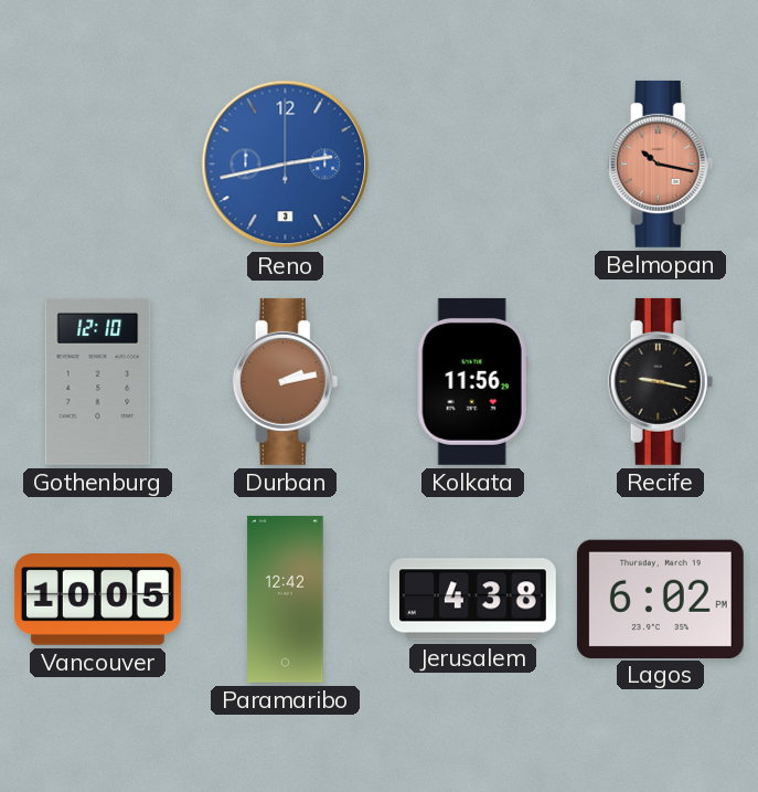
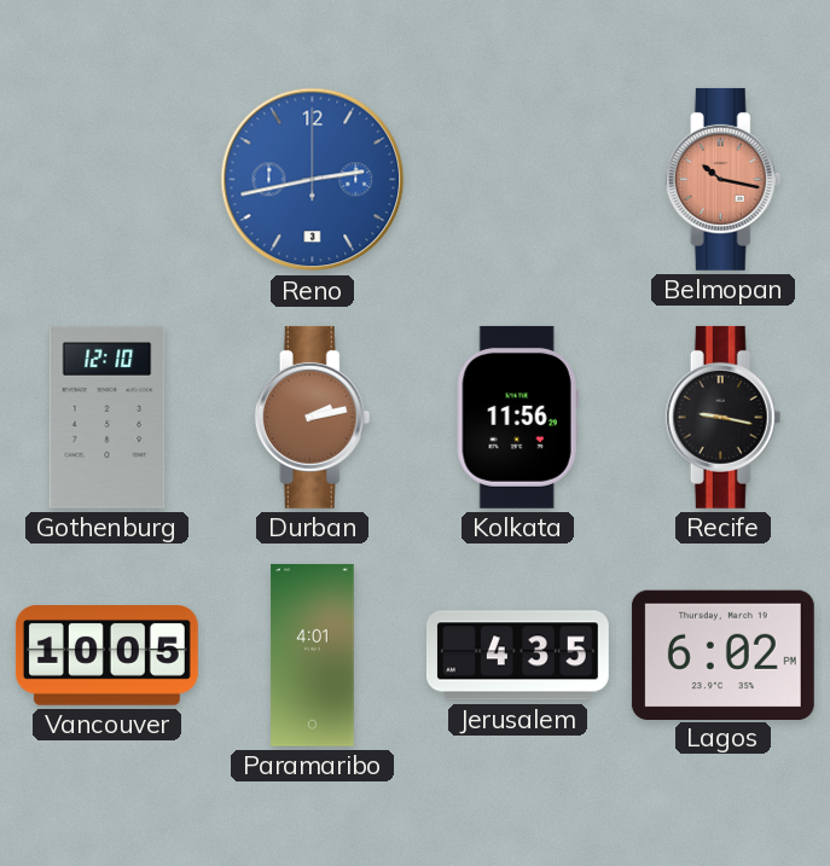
Paramaribo: 12:42 -> 4:01
Jerusalem: 4:38 -> 4:35
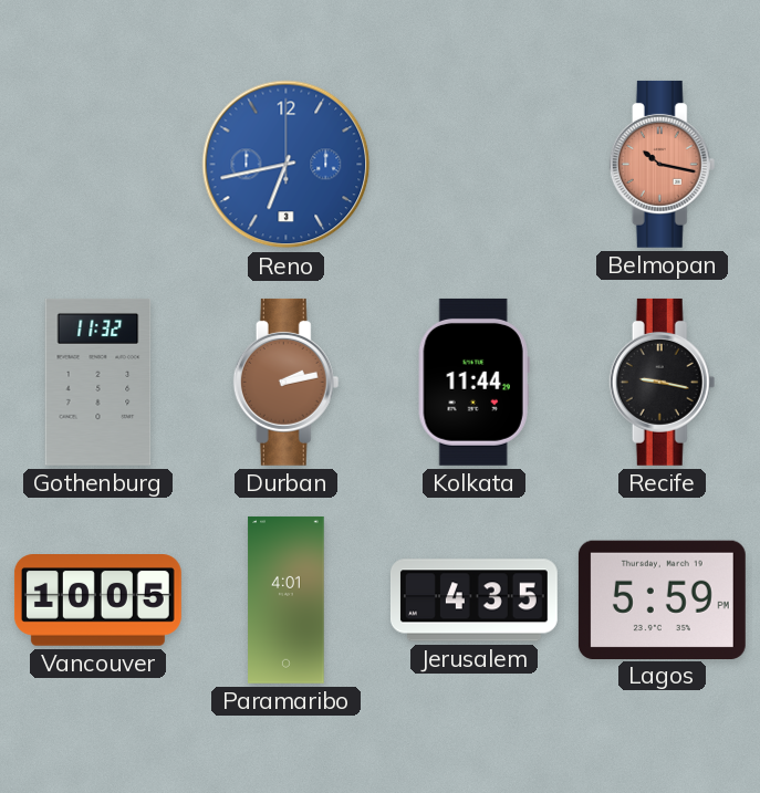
Reno: 2:43 -> 6:43
Gothenburg: 12:10 -> 11:32
Kolkata: 11:56 -> 11:44
Lagos: 6:02 -> 5:59
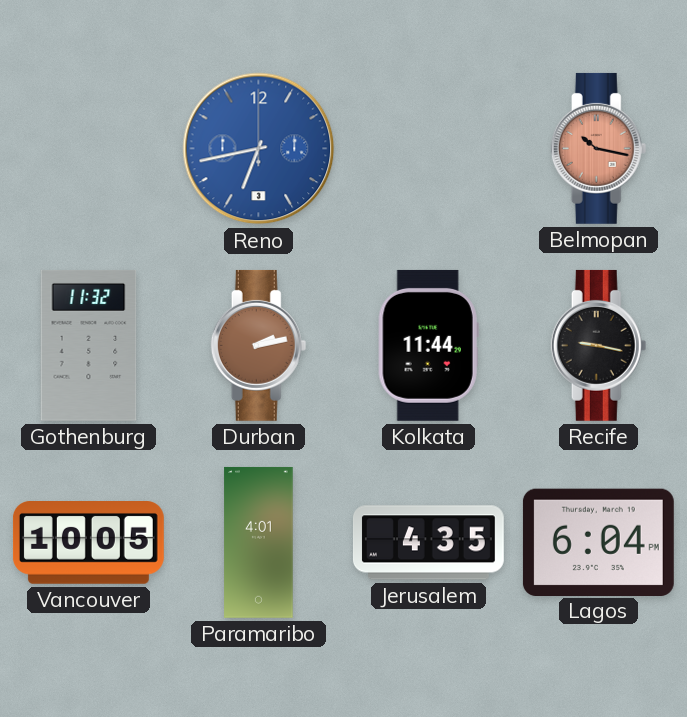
Lagos: 5:59 -> 6:04
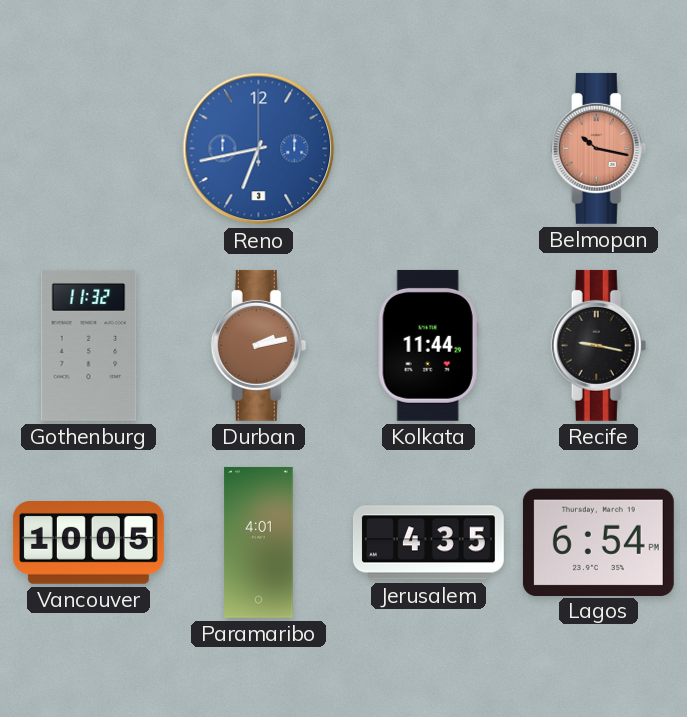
Lagos: 6:04 -> 6:54
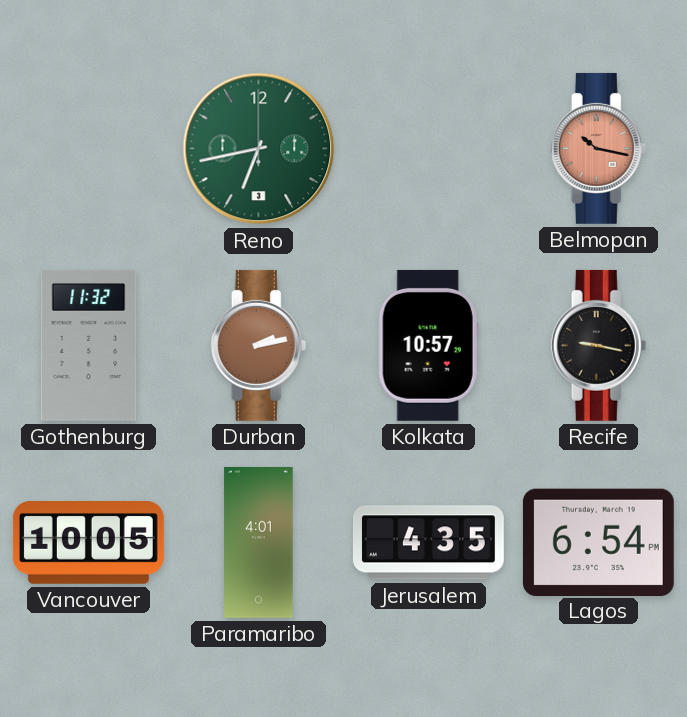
Reno dial: blue -> green
Kolkata: 11:44 -> 10:57
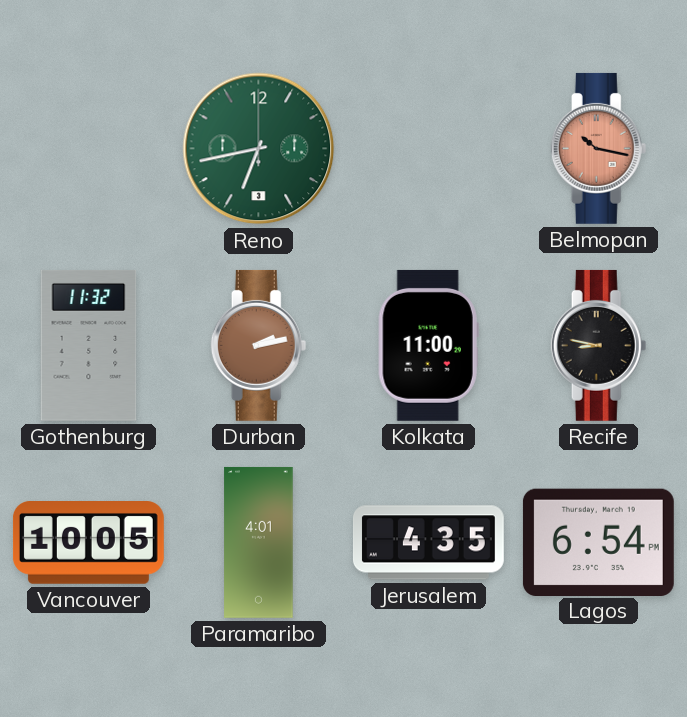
Kolkata: 10:57 -> 11:00
Recife: 9:17 -> 8:47
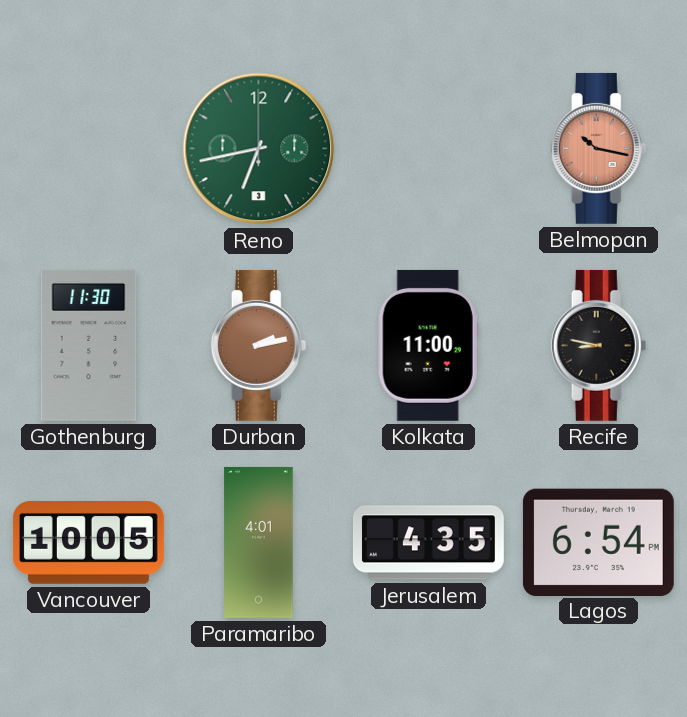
Gothenburg: 11:32 -> 11:30
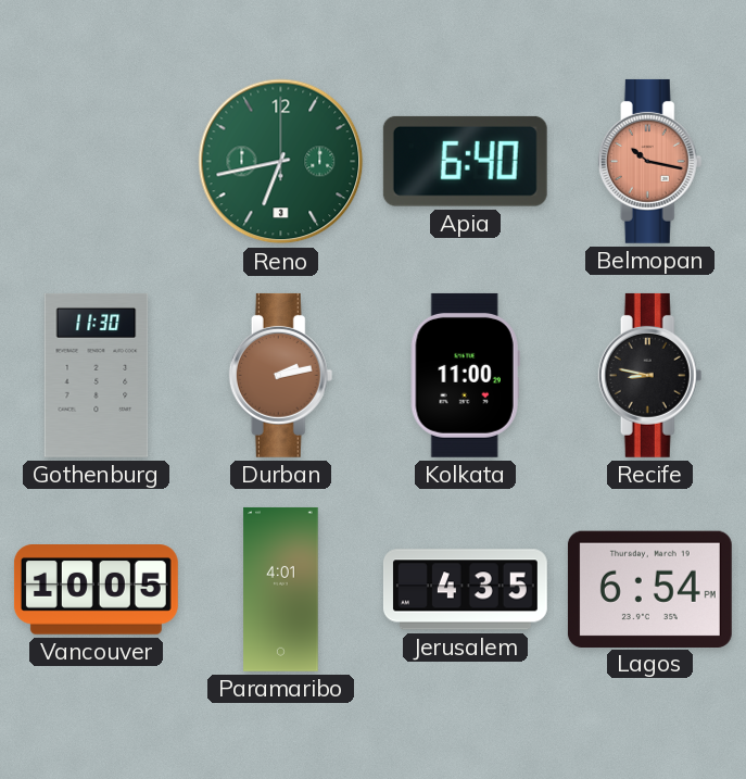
Apia: none -> 6:40
